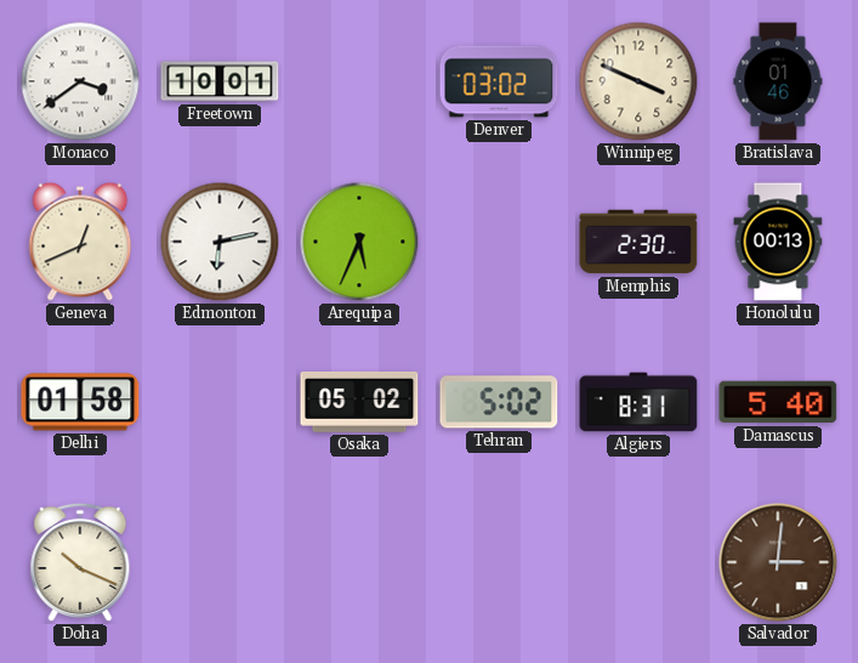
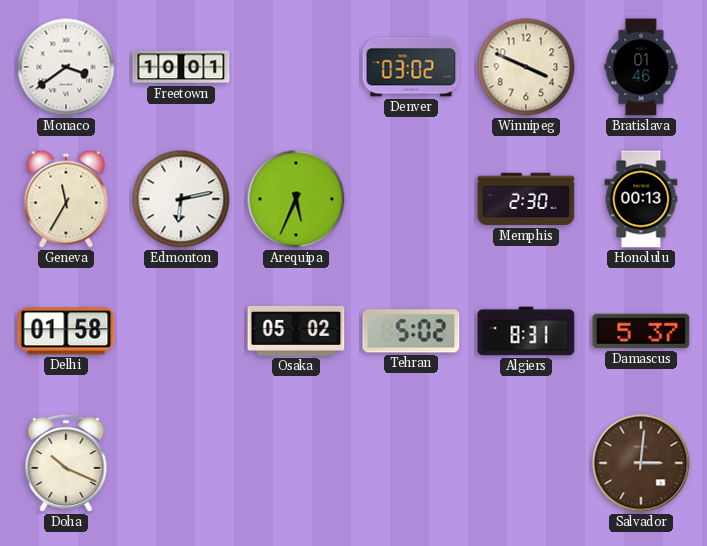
Geneva: 12:41 -> 11:35
Damascus: 5:40 -> 5:37
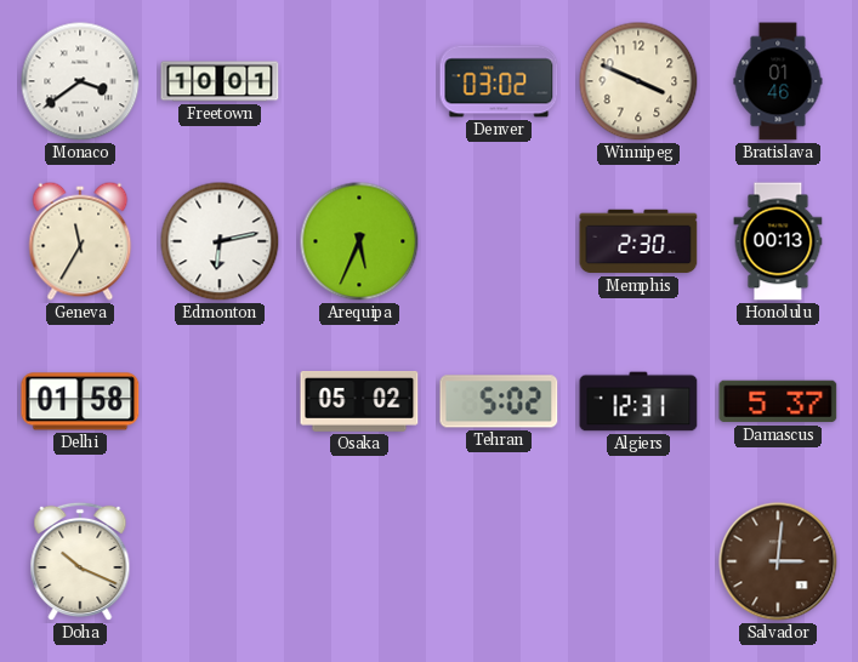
Algiers: 8:31 -> 12:31
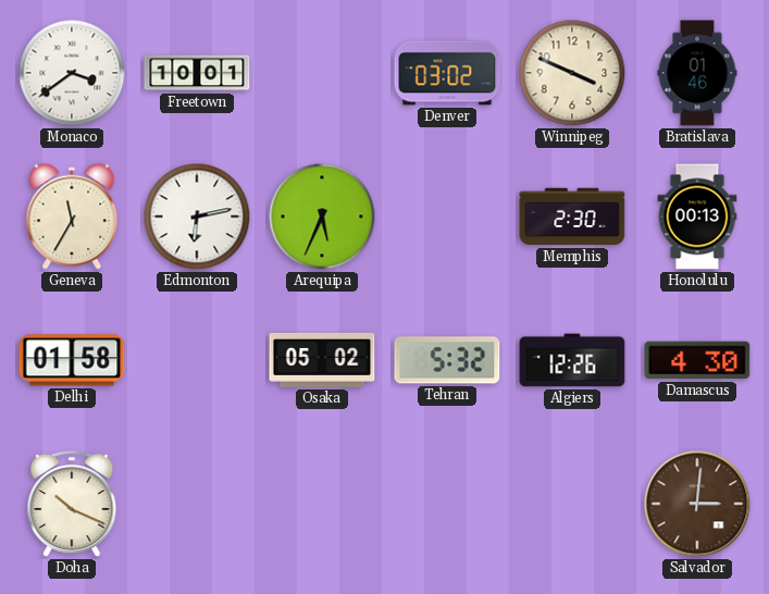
Tehran: 5:02 -> 5:32
Algiers: 12:31 -> 12:26
Damascus: 5:37 -> 4:30
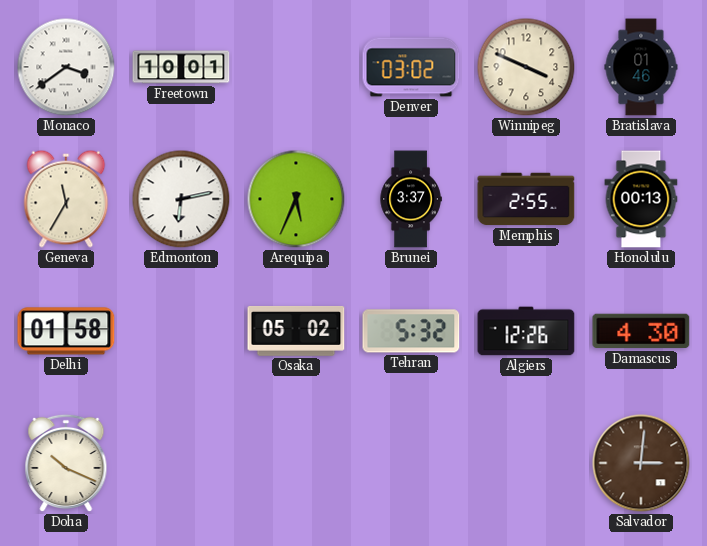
Brunei: none -> 3:37
Memphis: 2:30 -> 2:55
